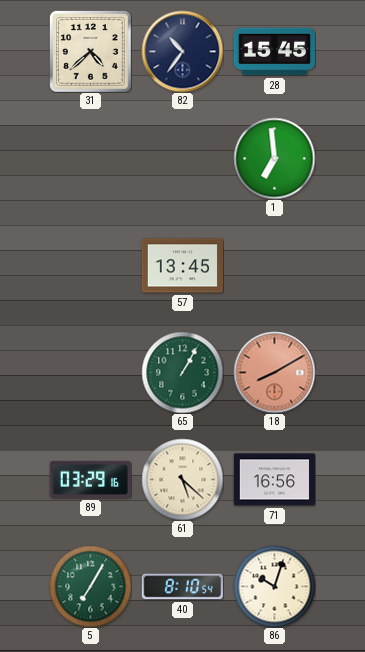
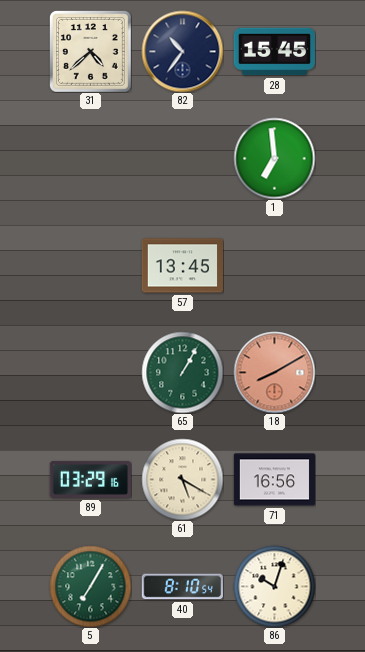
61: 5:22 -> 5:20
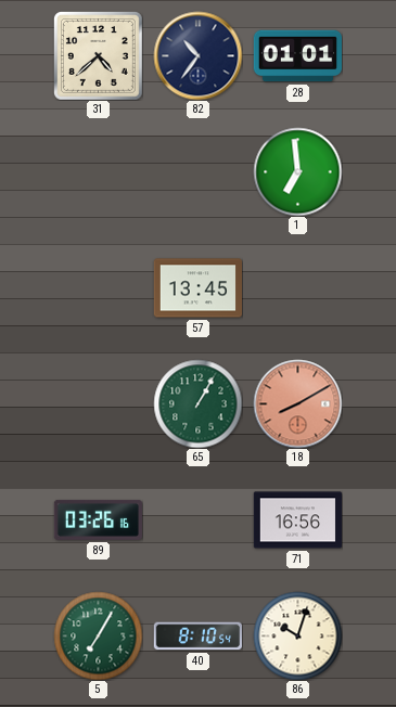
28: 15:45 -> 01:01
89: 03:29 -> 03:26
61: 5:20 -> none
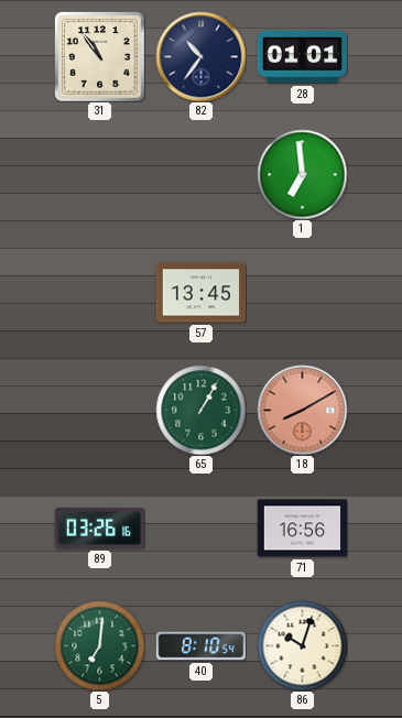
31: 4:38 -> 10:54
5: 7:05 -> 7:01
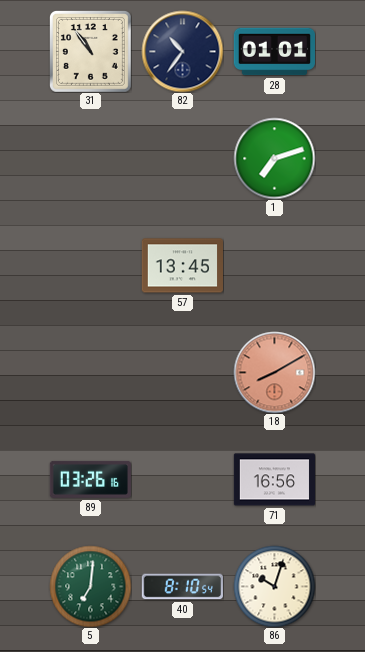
1: 6:59 -> 7:12
65: 1:05 -> none
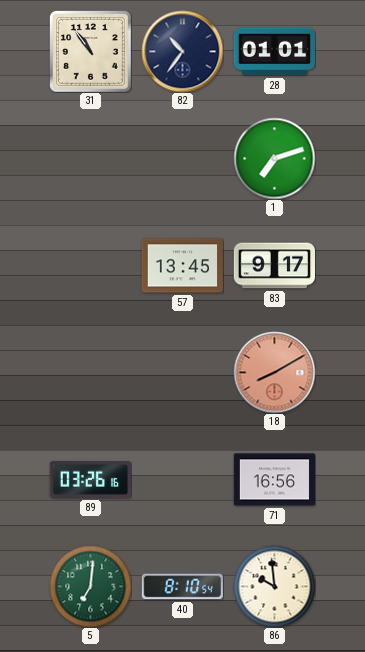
83: none -> 9:17
86: 10:03 -> 9:59
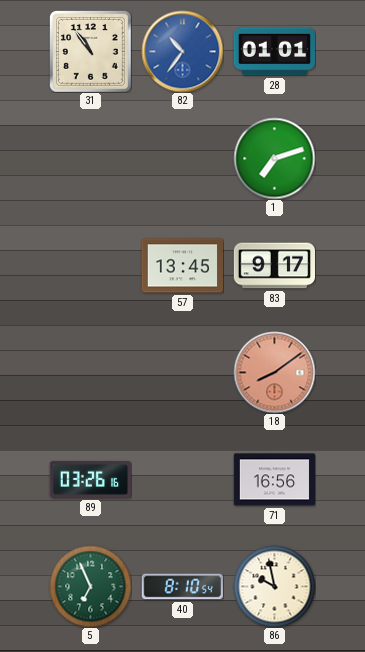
82 dial: navy -> blue
18: 8:10 -> 8:09
5: 7:01 -> 6:56
86: 9:59 -> 9:58
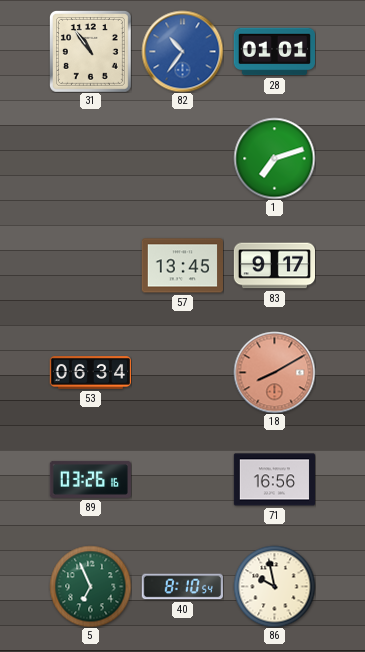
53: none -> 06:34
18: 8:09 -> 8:10
